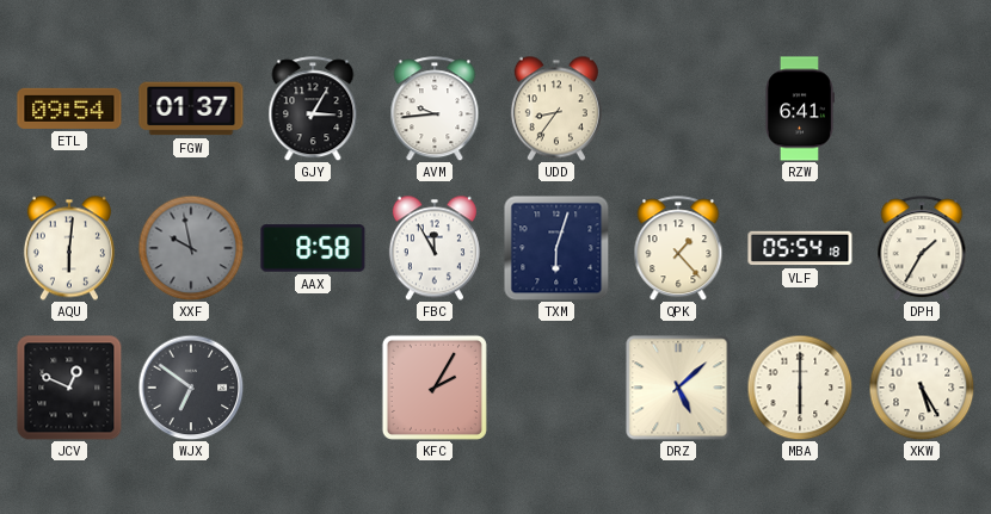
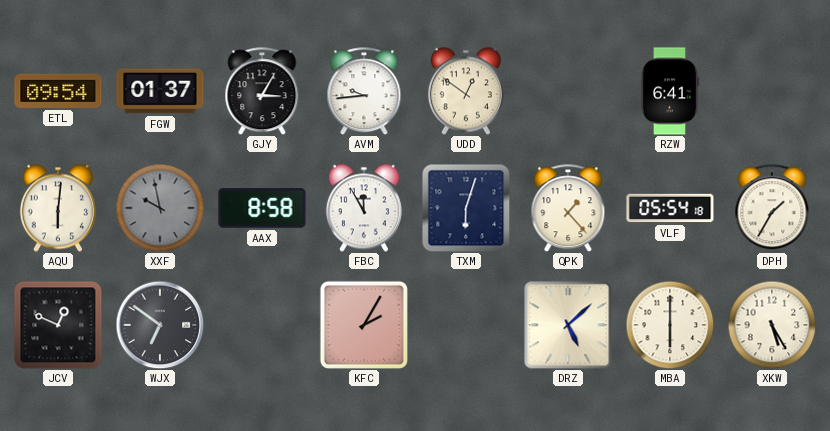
UDD: 8:36 -> 12:51
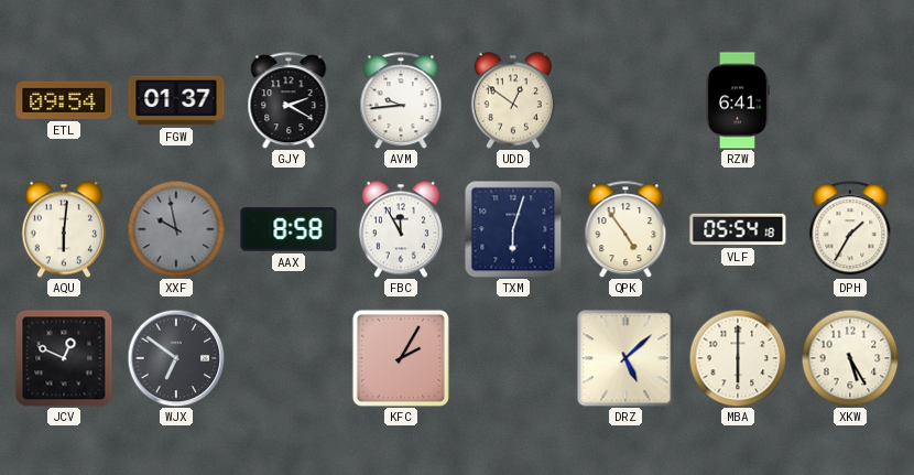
GJY: 3:05 -> 2:20
QPK: 1:23 -> 4:54
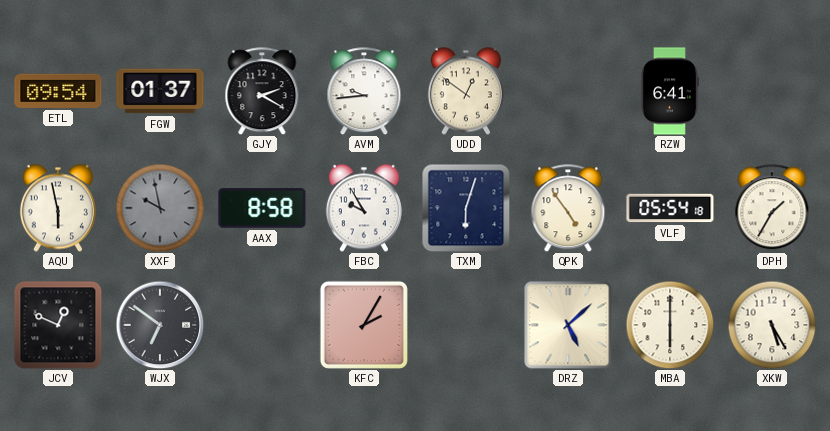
AQU: 6:01 -> 5:58
FBC: 11:55 -> 9:55
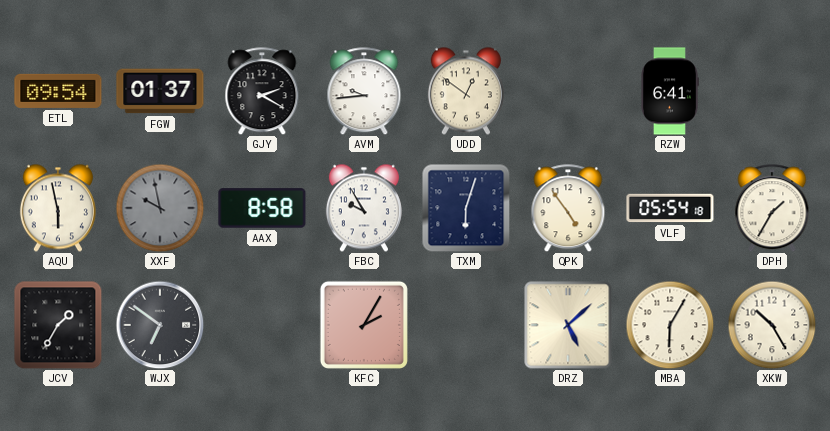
JCV: 12:49 -> 1:35
MBA: 6:00 -> 6:05
XKW: 5:25 -> 10:25
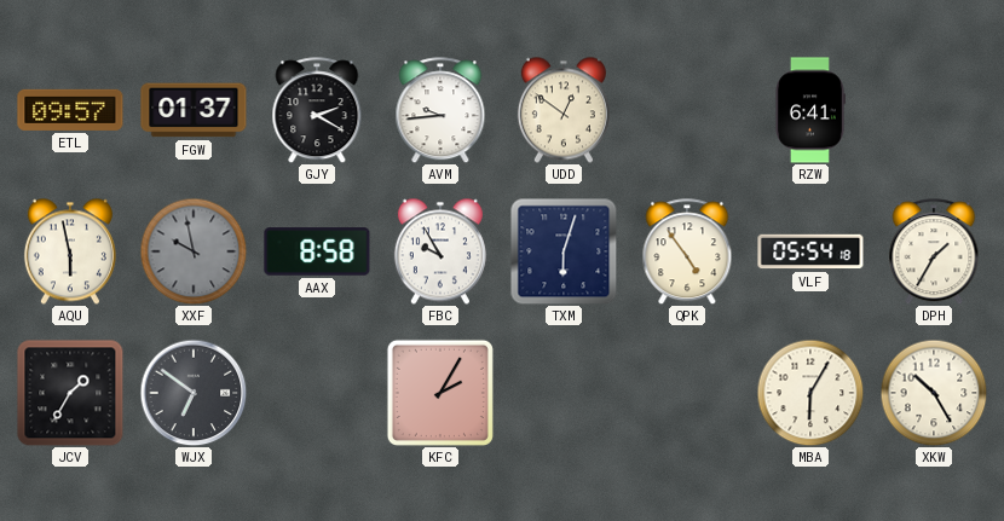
ETL: 09:54 -> 09:57
DRZ: 5:08 -> none
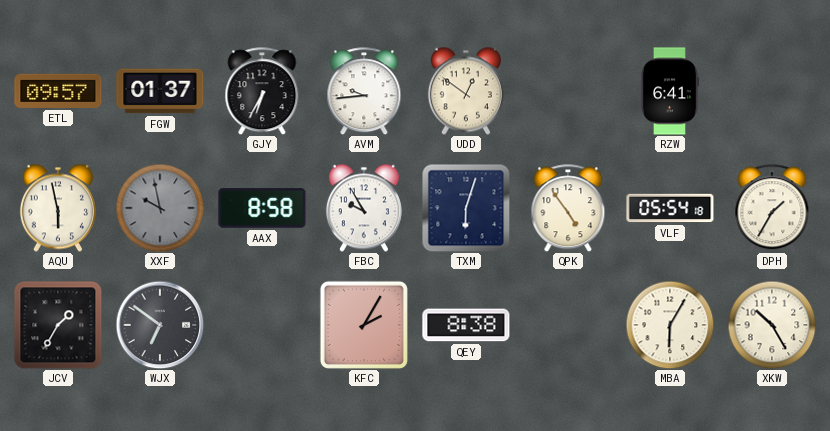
GJY: 2:20 -> 6:35
QEY: none -> 8:38
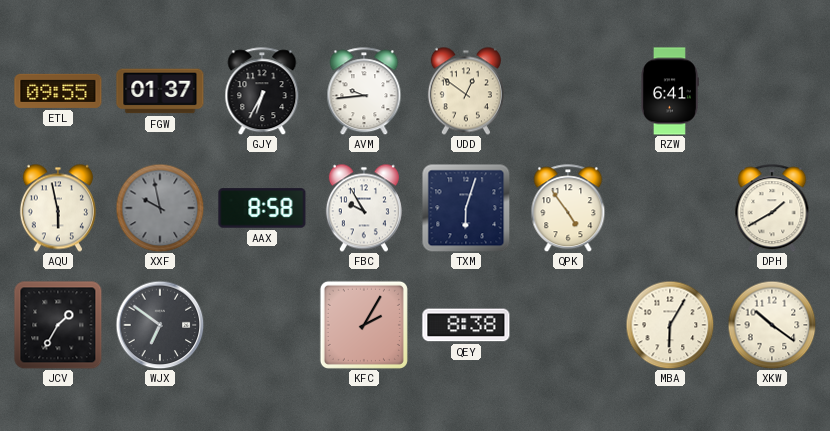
ETL: 09:57 -> 09:55
VLF: 05:54 -> none
DPH: 1:35 -> 1:40
XKW: 10:25 -> 10:21
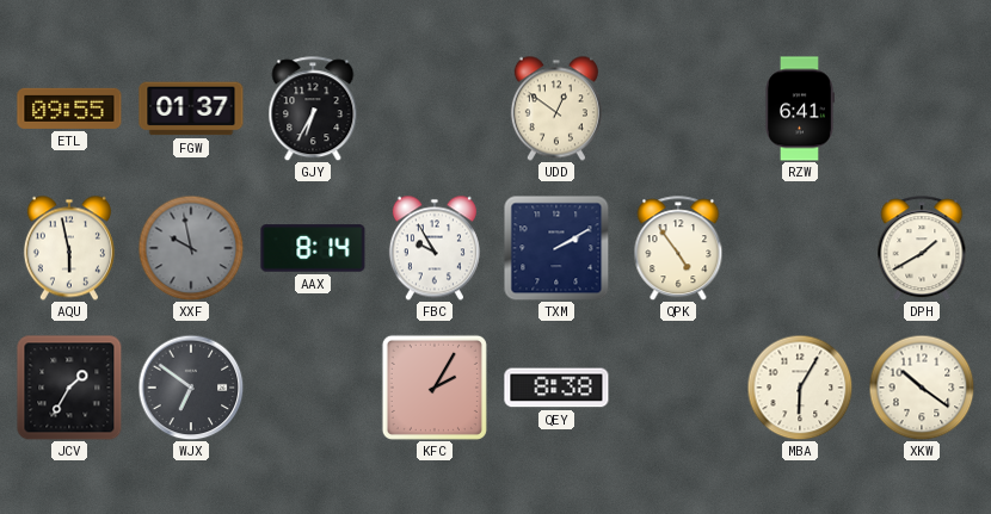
AVM: 9:44 -> none
AAX: 8:58 -> 8:14
TXM: 6:03 -> 2:10
